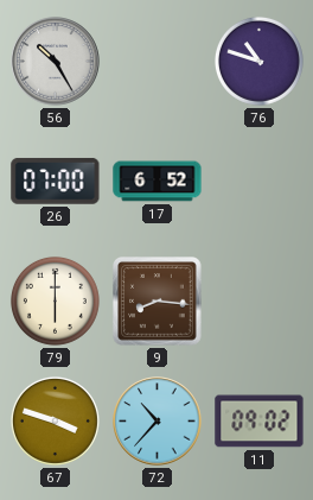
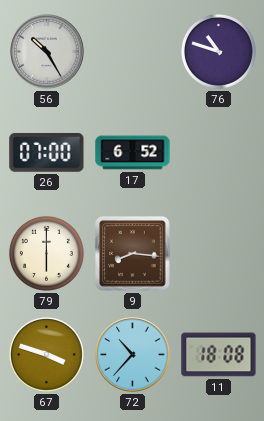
11: 09:02 -> 18:08
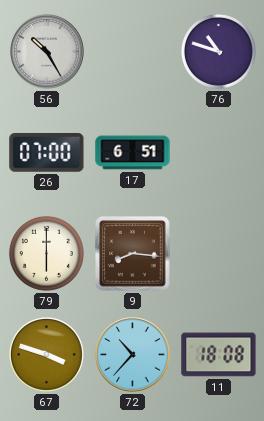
17: 6:52 -> 6:51
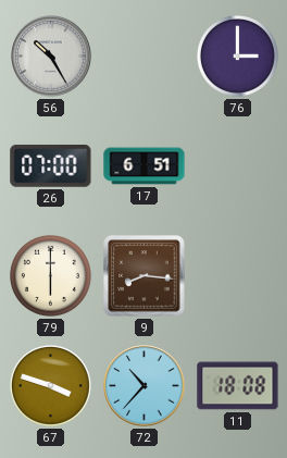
76: 10:48 -> 3:00
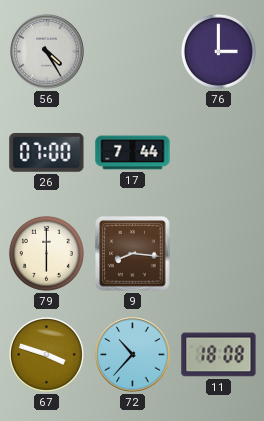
56: 10:25 -> 4:25
17: 6:51 -> 7:44
